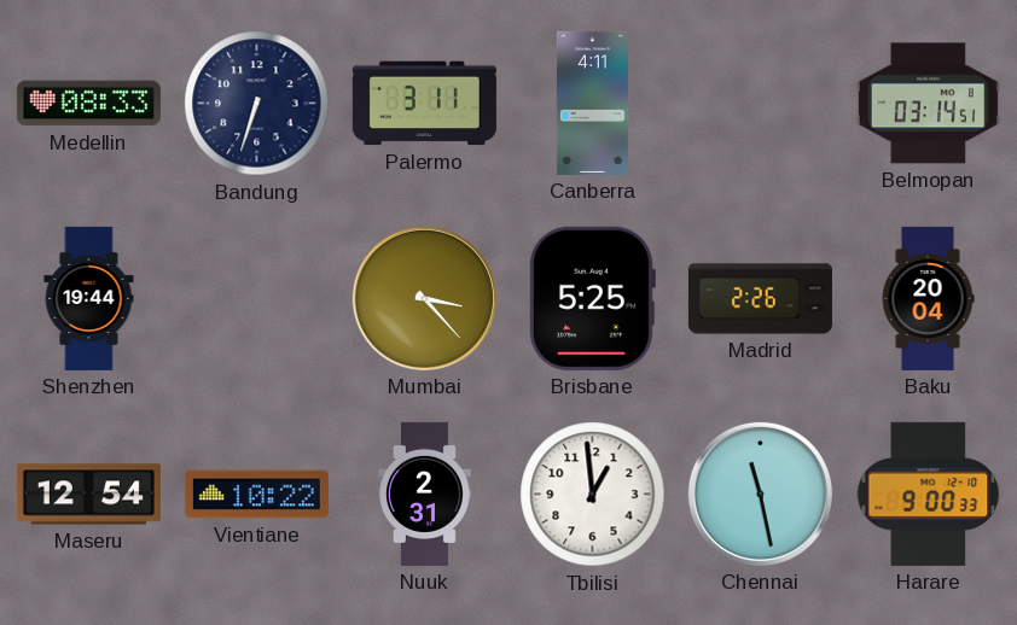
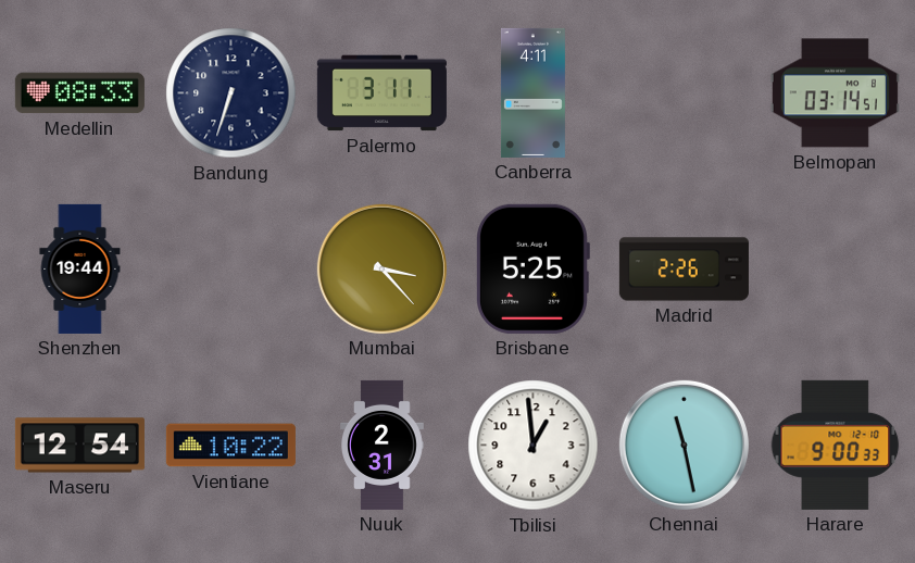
Baku: 20:04 -> none
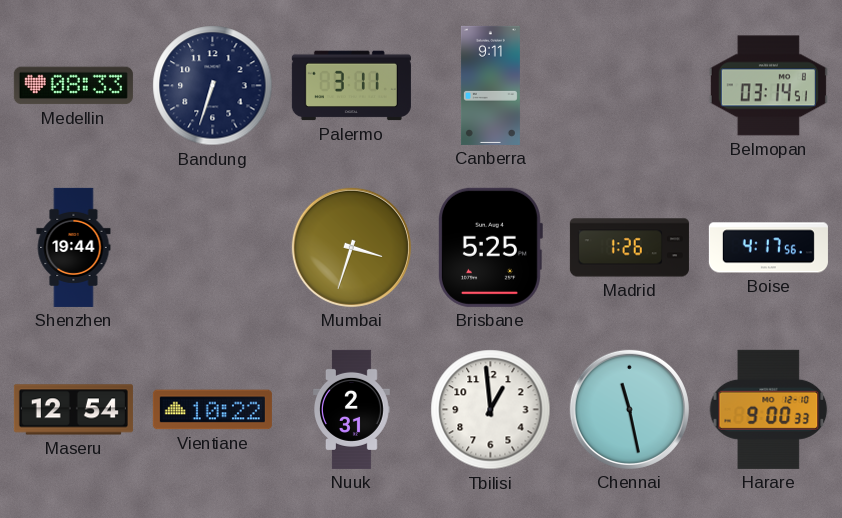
Canberra: 4:11 -> 9:11
Mumbai: 3:23 -> 3:33
Madrid: 2:26 -> 1:26
Boise: none -> 4:17
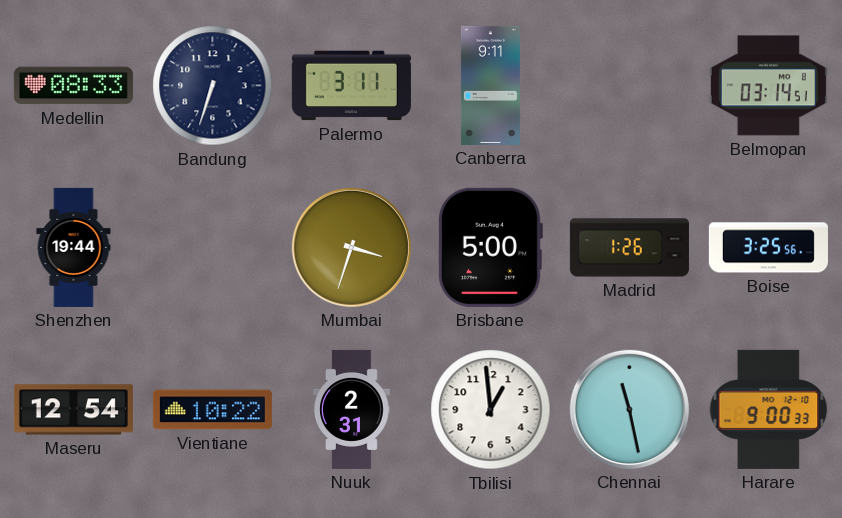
Brisbane: 5:25 -> 5:00
Boise: 4:17 -> 3:25
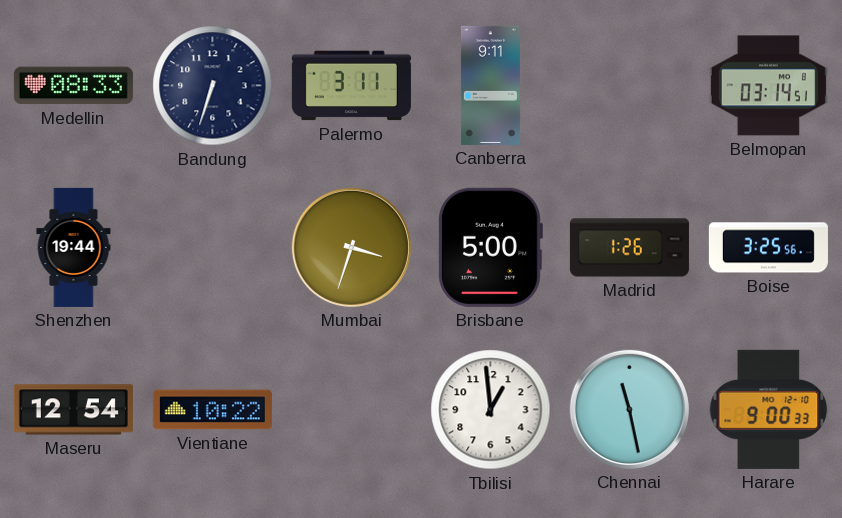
Nuuk: 2:31 -> none
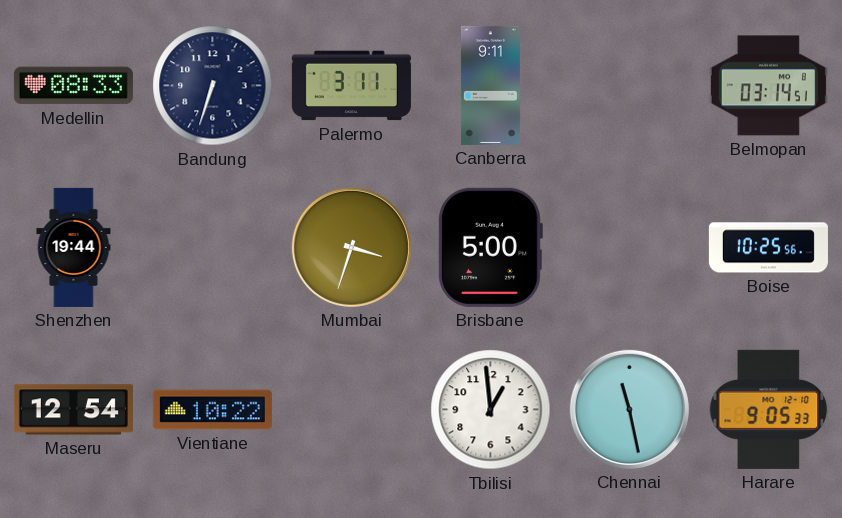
Madrid: 1:26 -> none
Boise: 3:25 -> 10:25
Harare: 9:00 -> 9:05
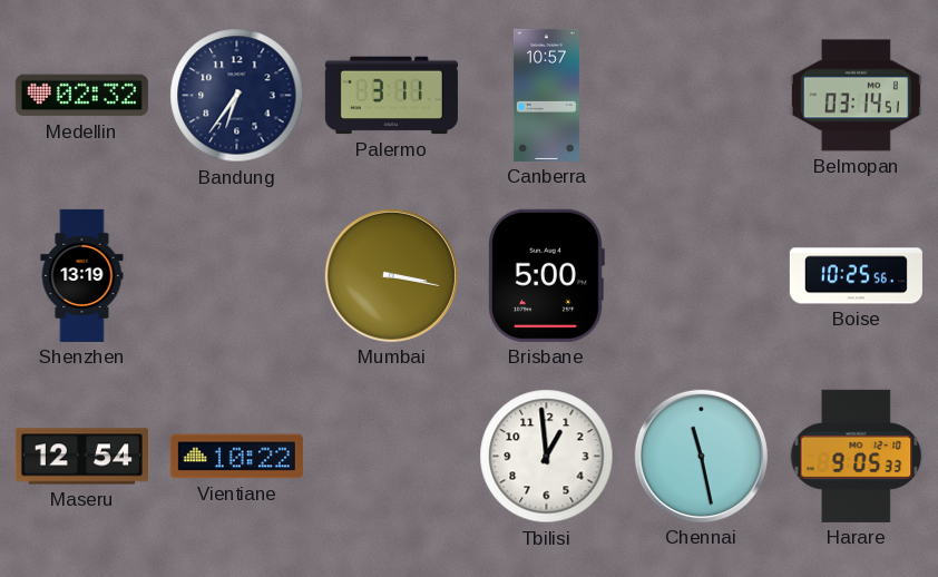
Medellin: 08:33 -> 02:32
Bandung: 6:33 -> 6:36
Canberra: 9:11 -> 10:57
Shenzhen: 19:44 -> 13:19
Mumbai: 3:33 -> 3:17
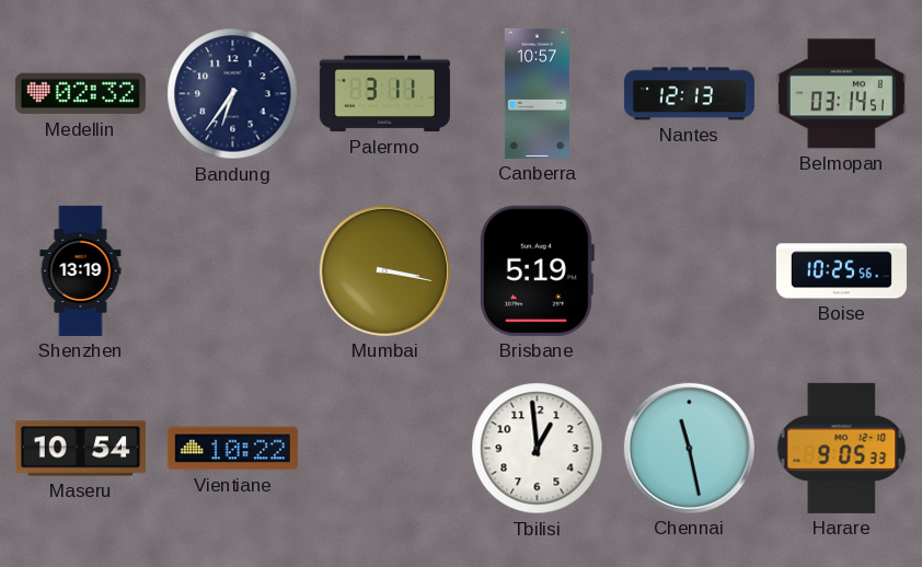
Nantes: none -> 12:13
Brisbane: 5:00 -> 5:19
Maseru: 12:54 -> 10:54
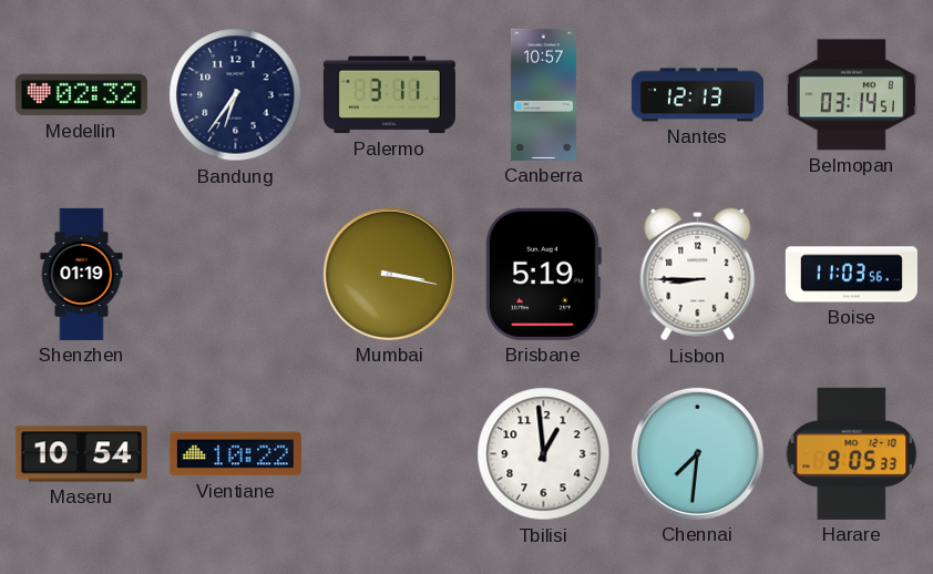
Shenzhen: 13:19 -> 01:19
Lisbon: none -> 8:45
Boise: 10:25 -> 11:03
Chennai: 11:28 -> 7:31
